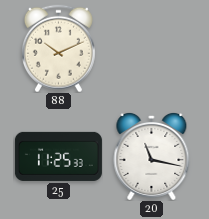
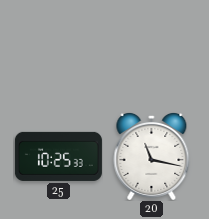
88: 10:11 -> none
25: 11:25 -> 10:25
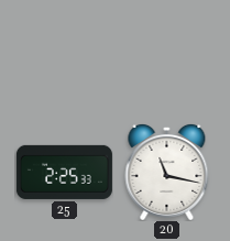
25: 10:25 -> 2:25
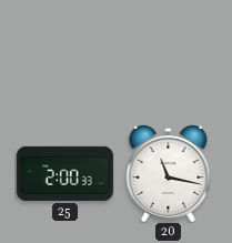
25: 2:25 -> 2:00
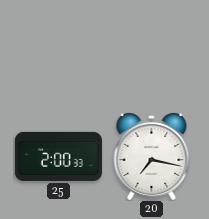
20: 11:17 -> 7:17
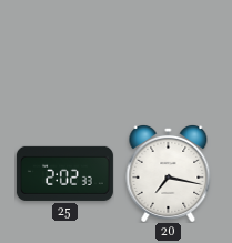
25: 2:00 -> 2:02
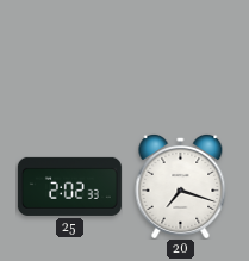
20: 7:17 -> 7:18
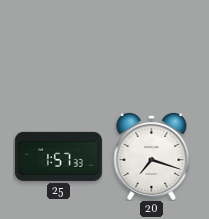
25: 2:02 -> 1:57
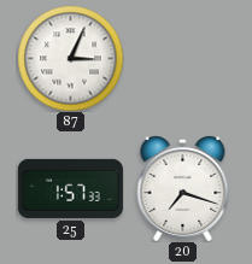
87: none -> 3:04
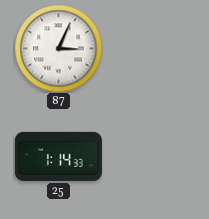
25: 1:57 -> 1:14
20: 7:18 -> none
